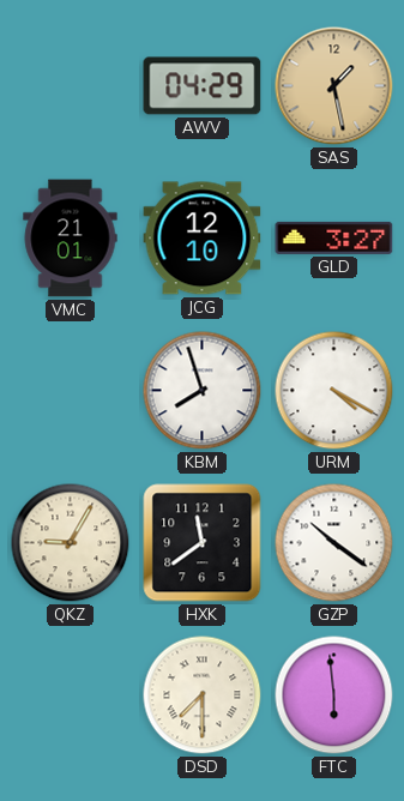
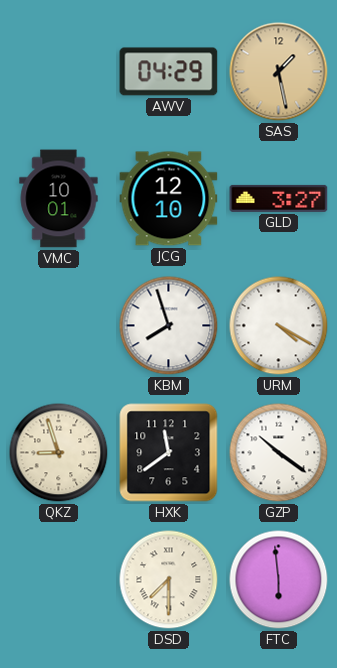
VMC: 21:01 -> 10:01
QKZ: 9:05 -> 8:57
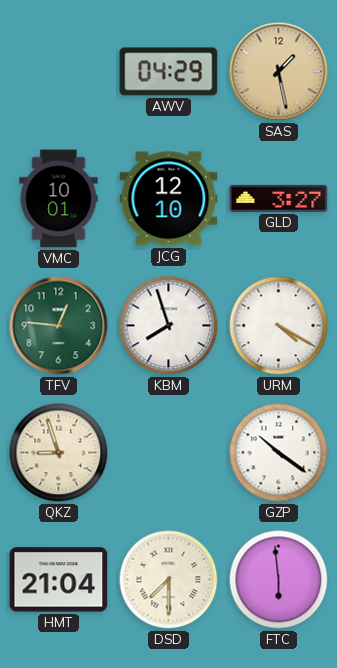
TFV: none -> 12:46
HXK: 11:39 -> none
HMT: none -> 21:04
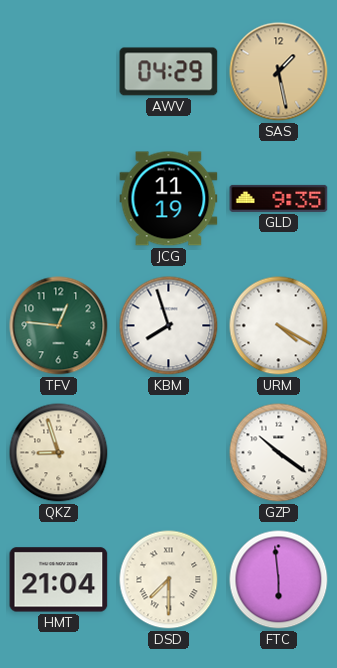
VMC: 10:01 -> none
JCG: 12:10 -> 11:19
GLD: 3:27 -> 9:35
